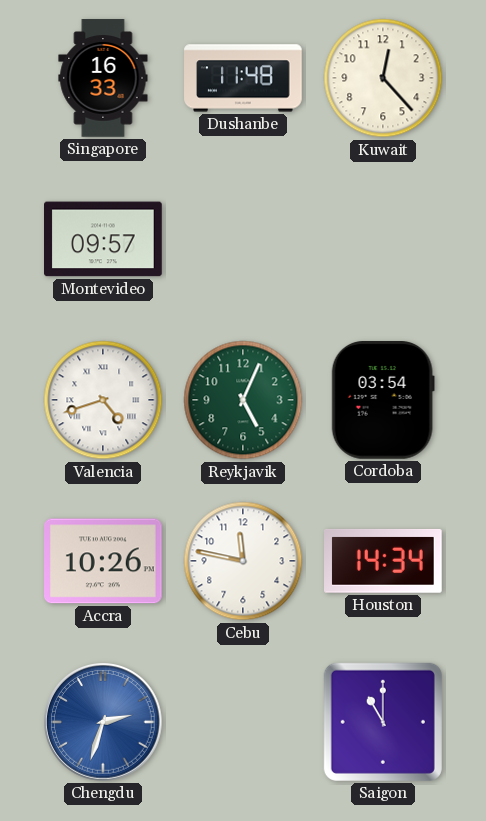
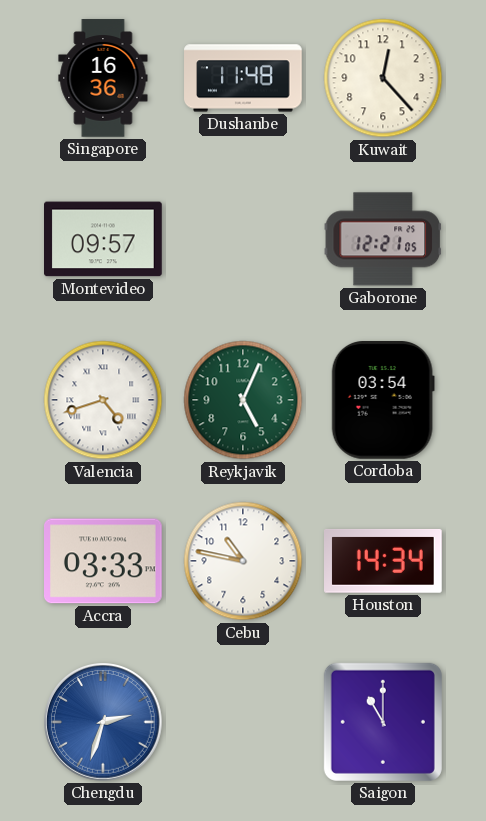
Singapore: 16:33 -> 16:36
Gaborone: none -> 12:21
Accra: 10:26 -> 03:33
Cebu: 11:47 -> 10:47
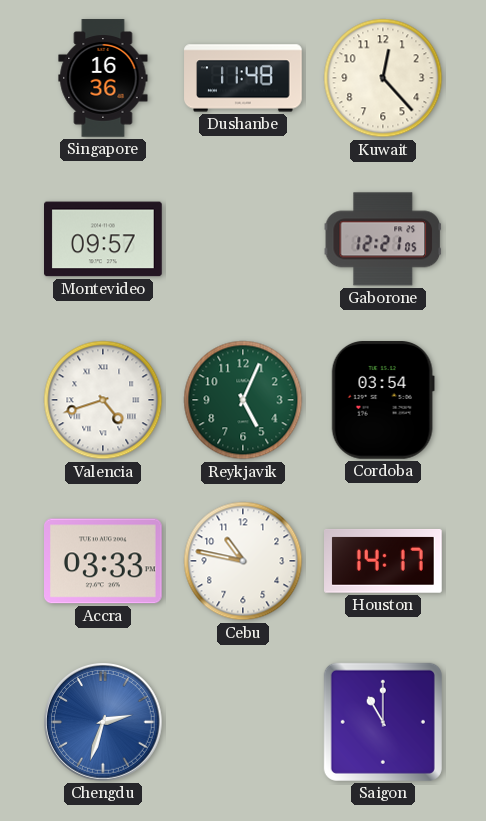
Houston: 14:34 -> 14:17
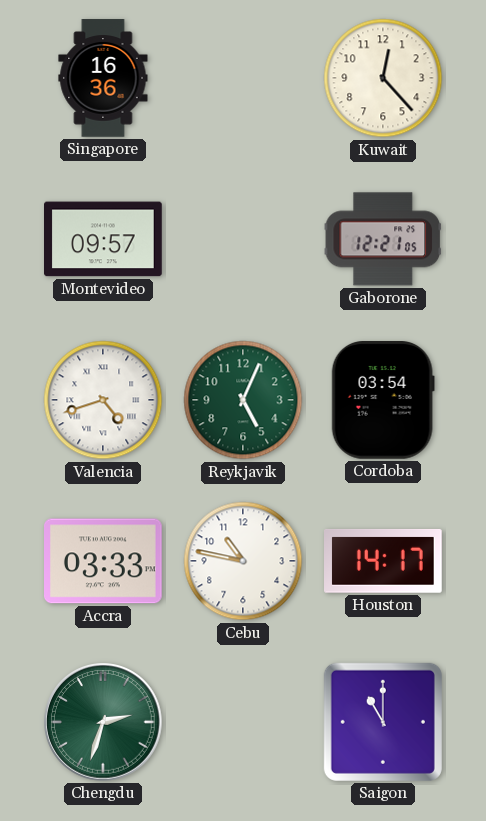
Dushanbe: 11:48 -> none
Chengdu dial: blue -> green
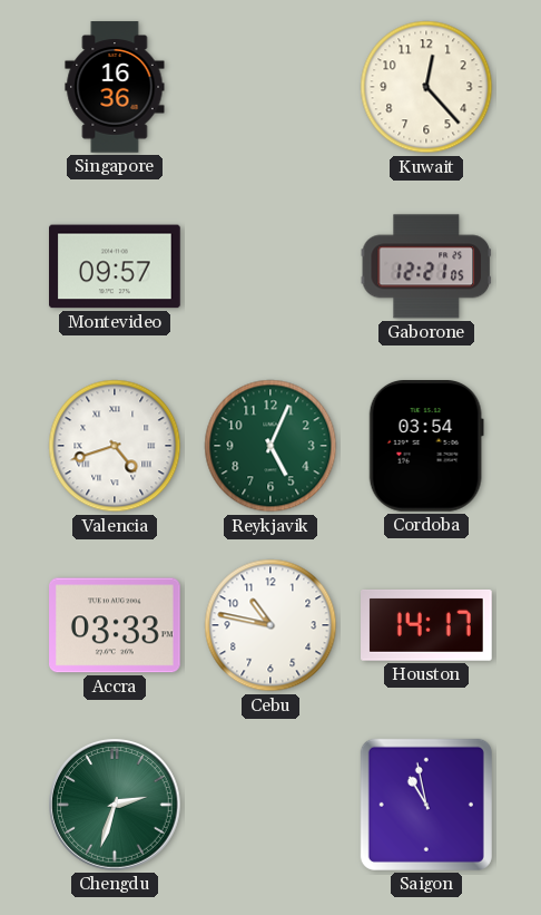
Saigon: 11:00 -> 10:58
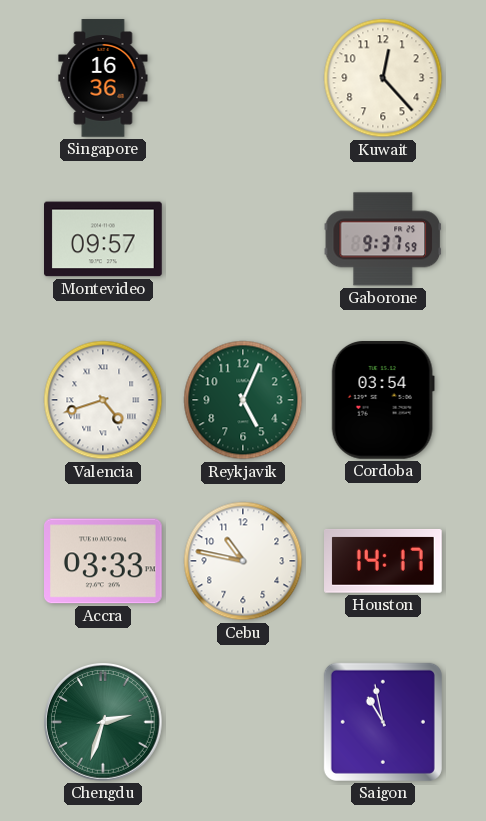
Gaborone: 12:21 -> 9:37
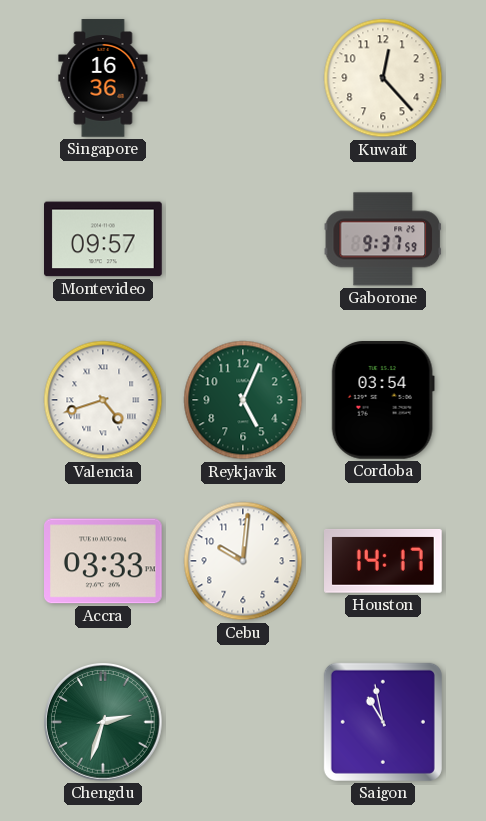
Cebu: 10:47 -> 10:01
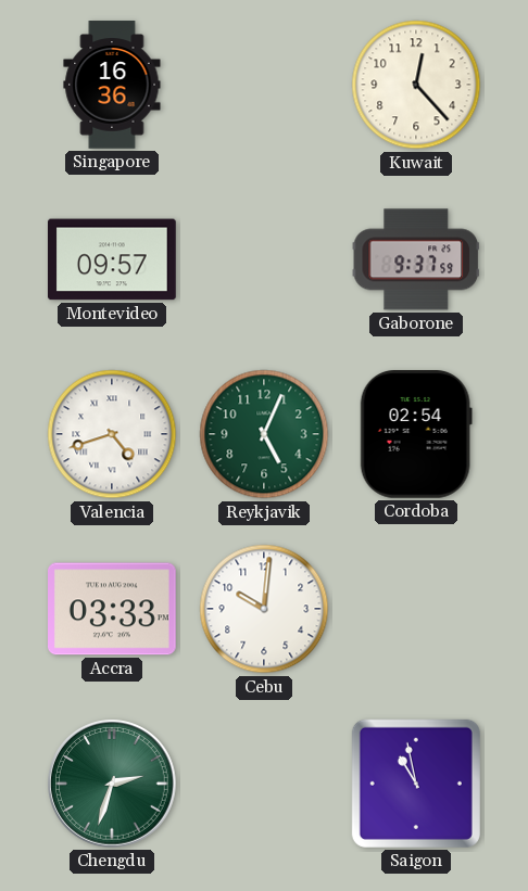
Cordoba: 03:54 -> 02:54
Houston: 14:17 -> none
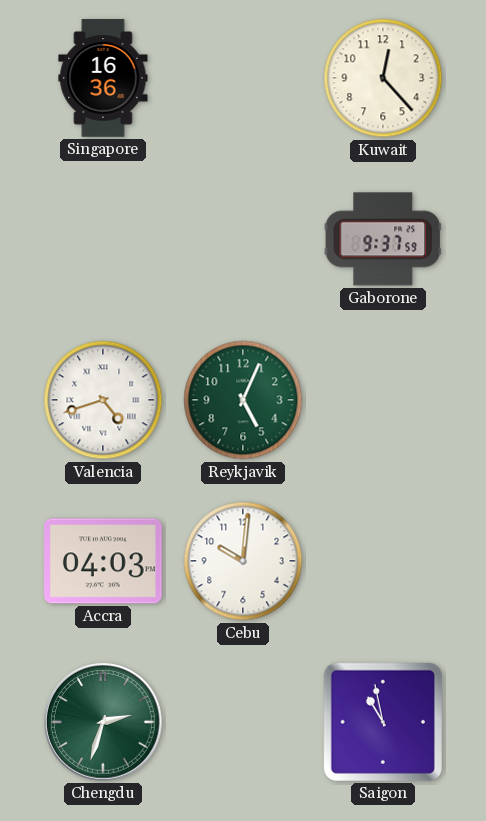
Montevideo: 09:57 -> none
Cordoba: 02:54 -> none
Accra: 03:33 -> 04:03
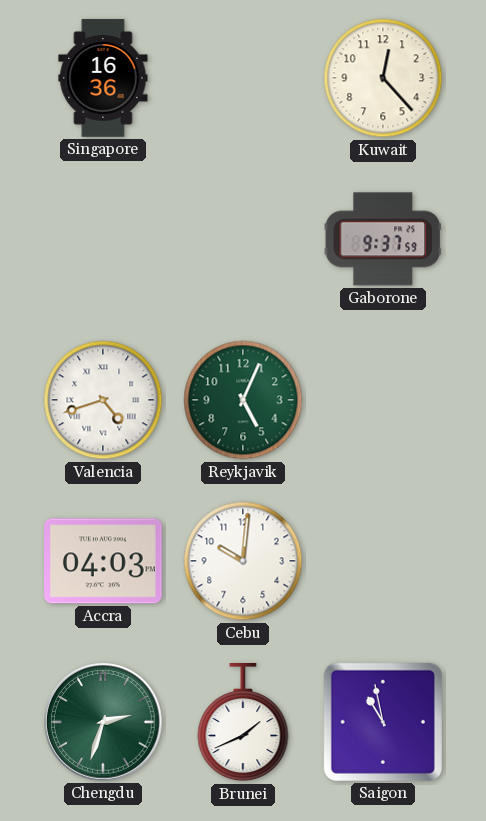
Brunei: none -> 1:41
